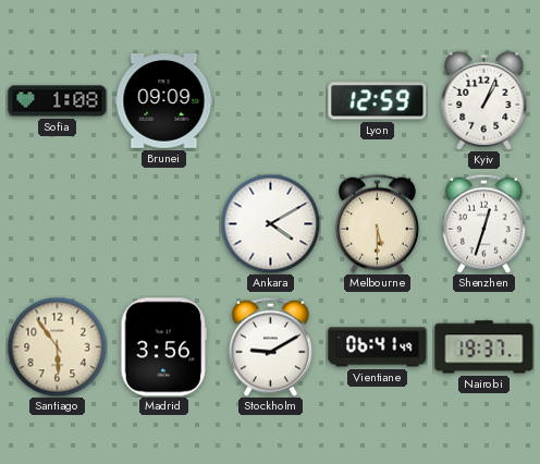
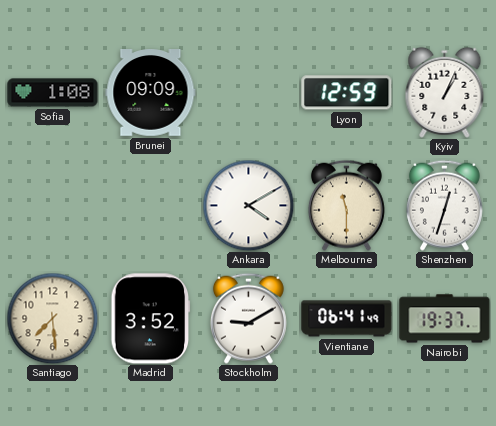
Melbourne: 5:30 -> 11:30
Santiago: 5:54 -> 7:29
Madrid: 3:56 -> 3:52
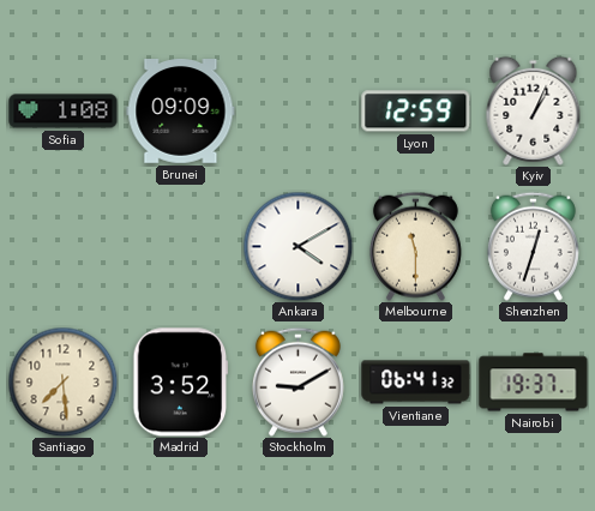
Vientiane: 06:41:49 -> 06:41:32
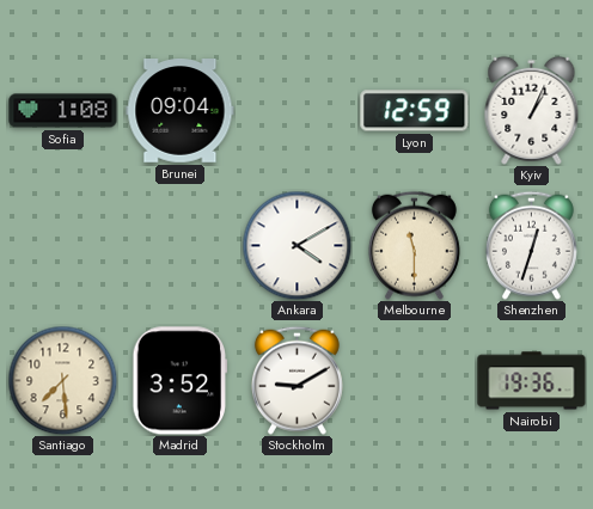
Brunei: 09:09 -> 09:04
Vientiane: 06:41 -> none
Nairobi: 19:37 -> 19:36
